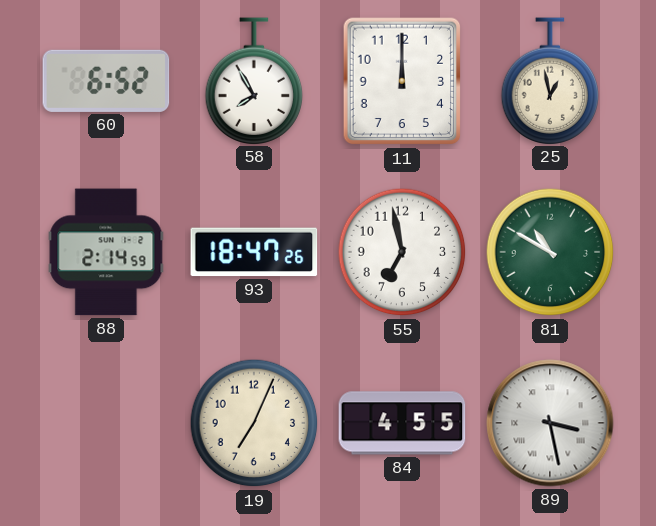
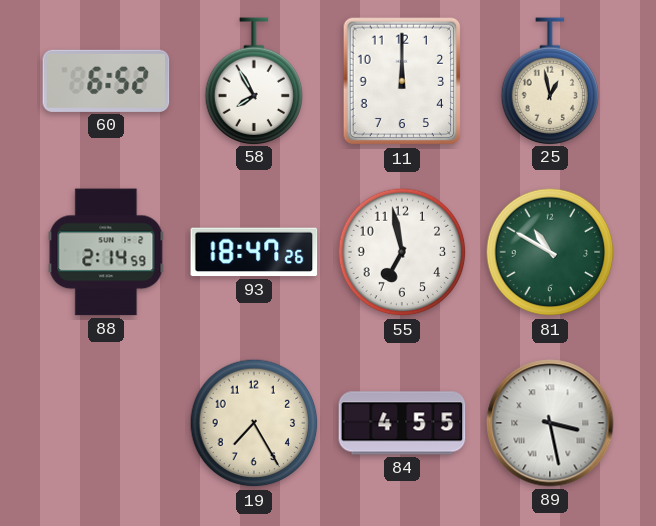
19: 7:04 -> 7:25
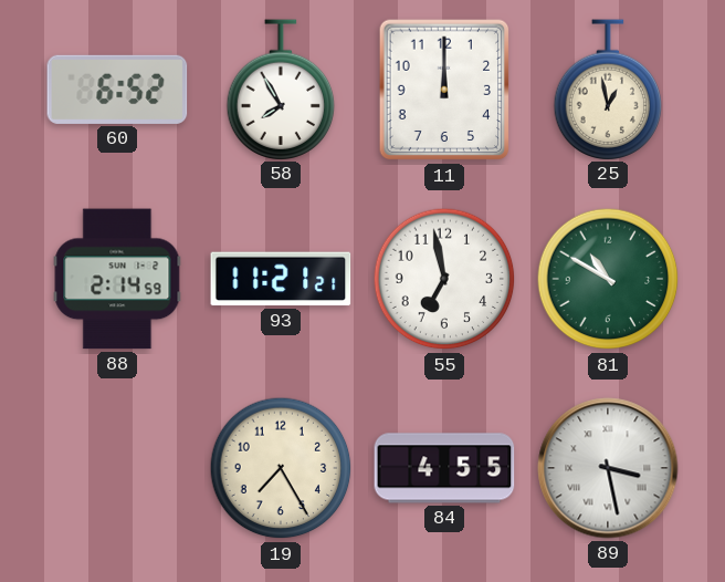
93: 18:47 -> 11:21
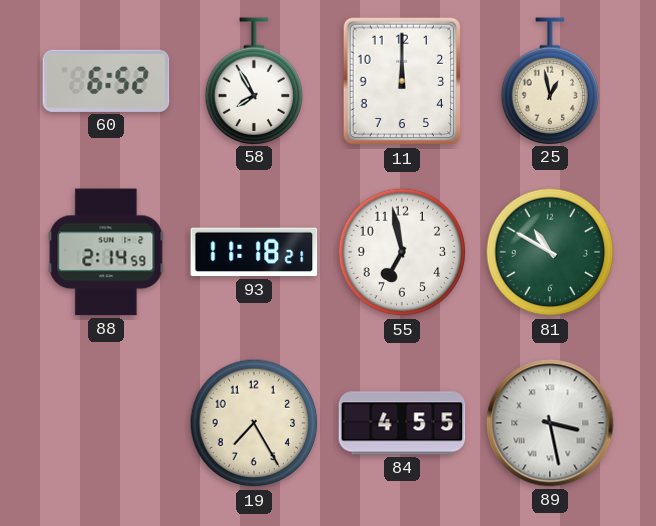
93: 11:21 -> 11:18
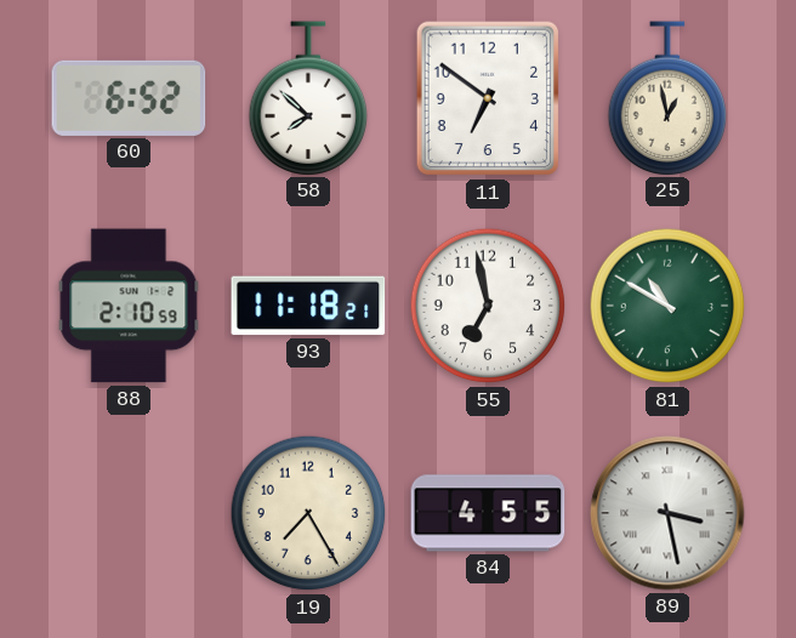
58: 7:55 -> 7:52
11: 12:00 -> 6:51
88: 2:14 -> 2:10
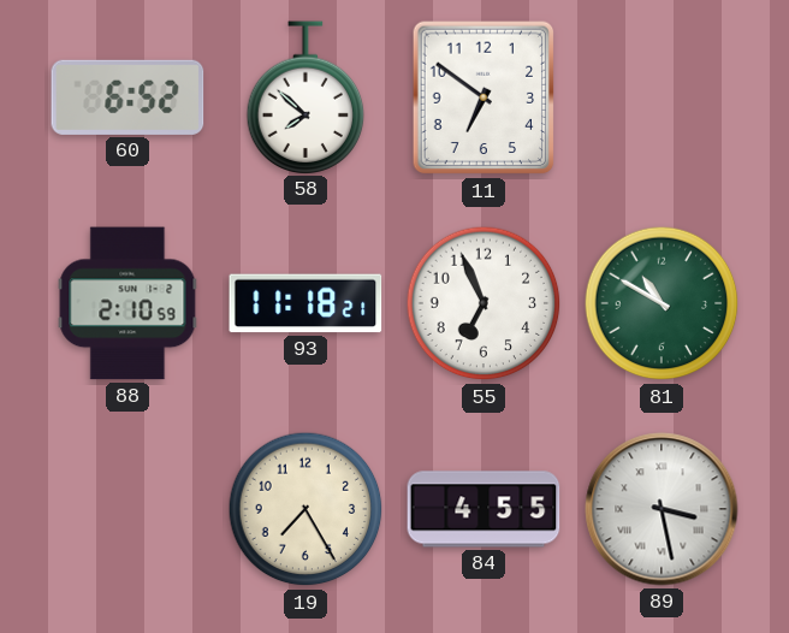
25: 12:58 -> none
55: 6:58 -> 6:56
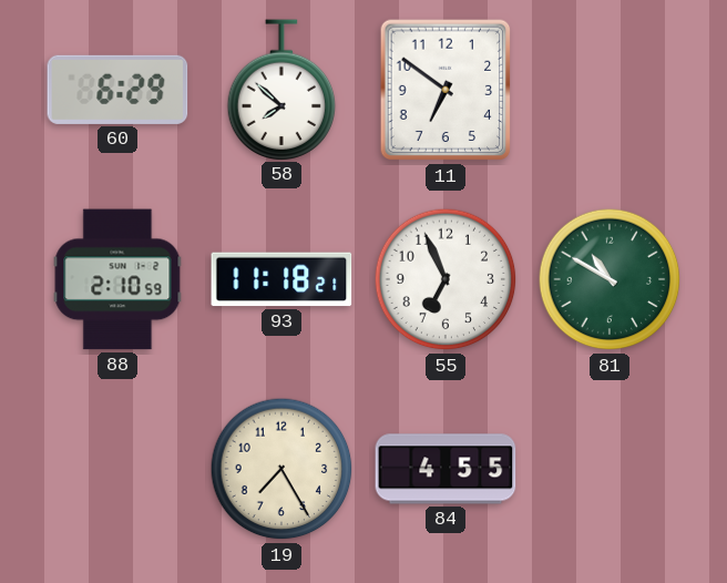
60: 6:52 -> 6:29
89: 3:28 -> none
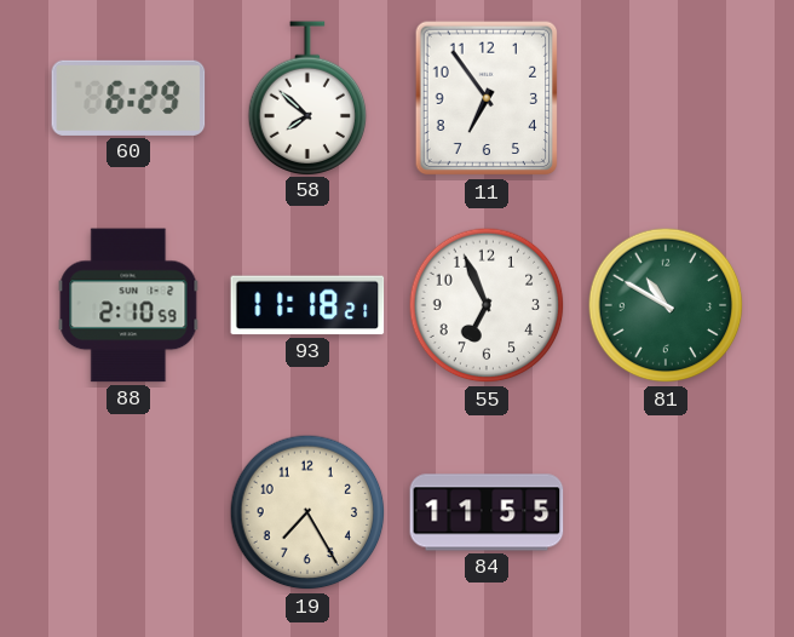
11: 6:51 -> 6:54
84: 4:55 -> 11:55
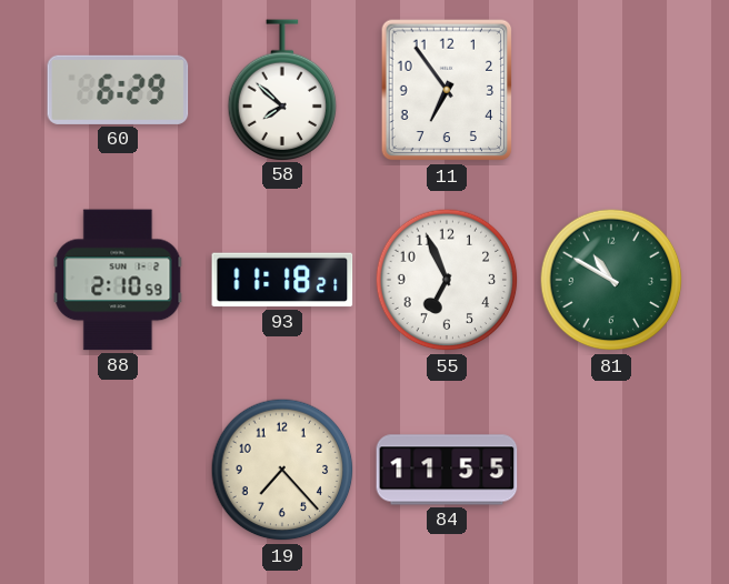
19: 7:25 -> 7:23
